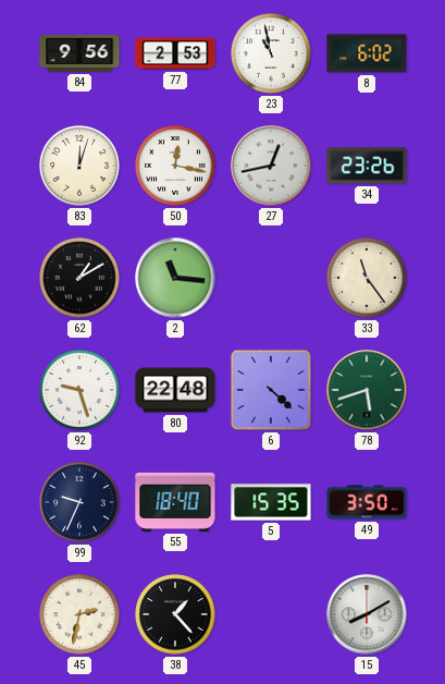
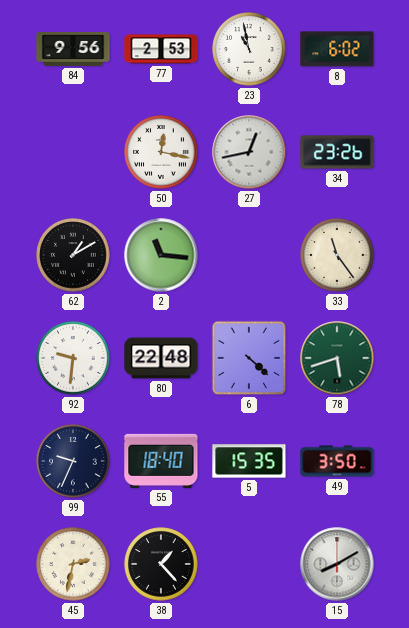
83: 12:03 -> none
92: 9:27 -> 9:31
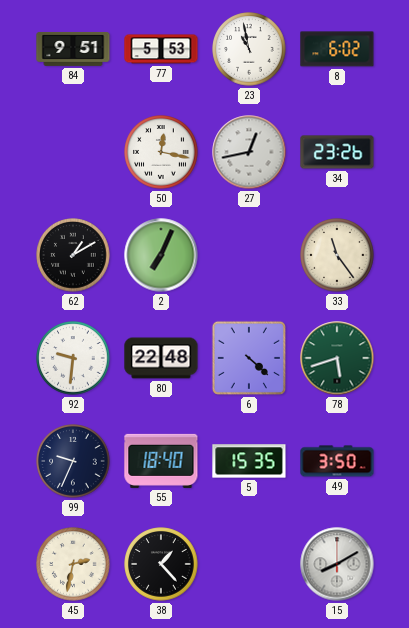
84: 9:56 -> 9:51
77: 2:53 -> 5:53
2: 11:16 -> 7:04
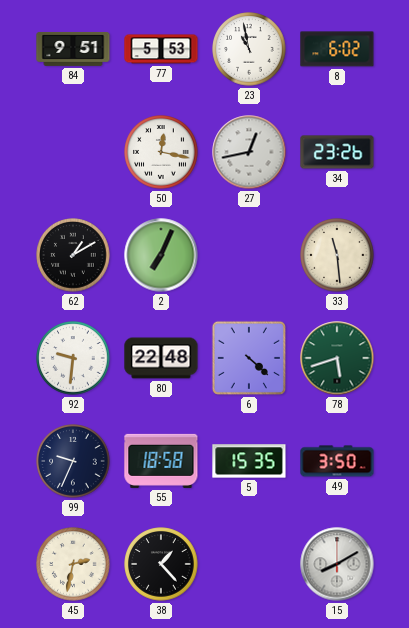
33: 11:24 -> 11:29
55: 18:40 -> 18:58
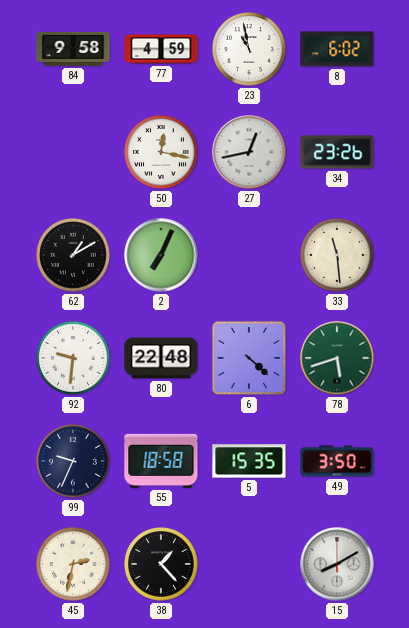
84: 9:51 -> 9:58
77: 5:53 -> 4:59
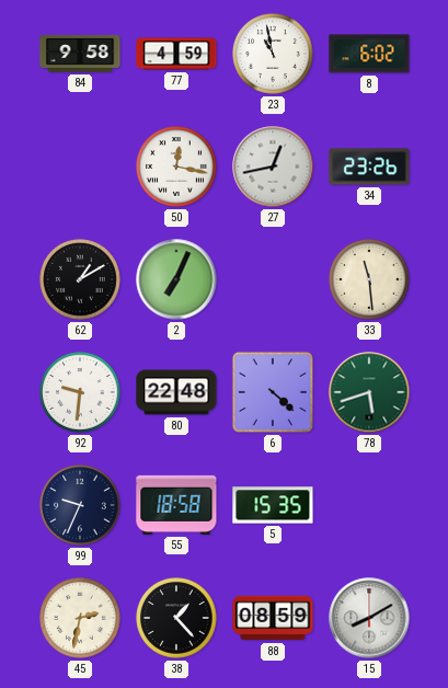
49: 3:50 -> none
88: none -> 08:59
